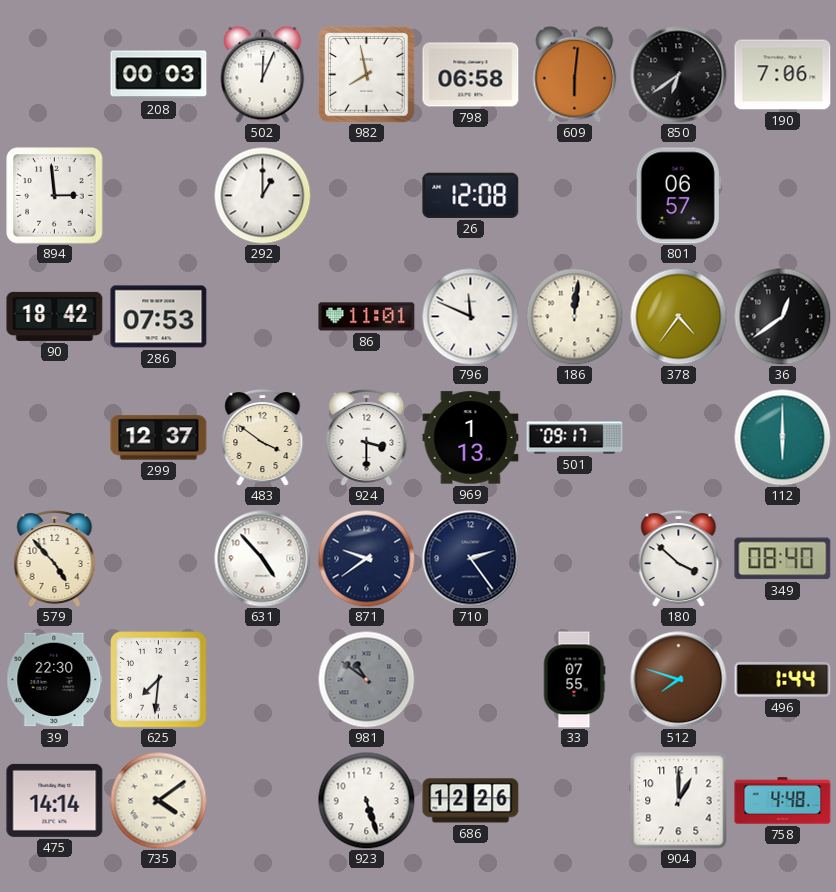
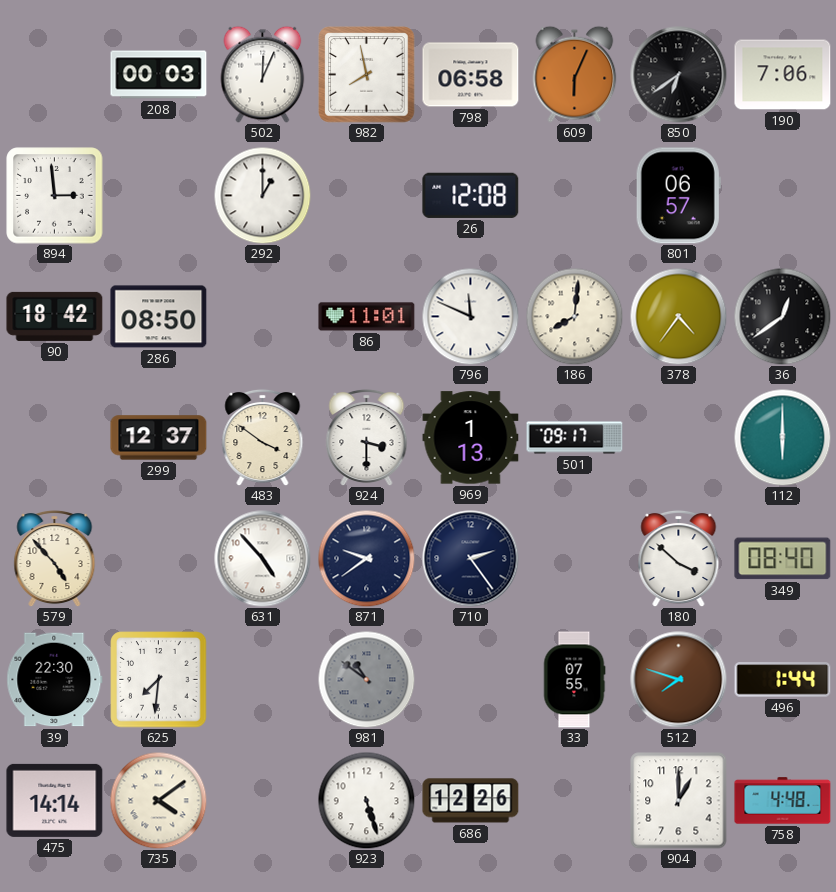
609: 6:01 -> 6:04
286: 07:53 -> 08:50
186: 12:01 -> 8:01
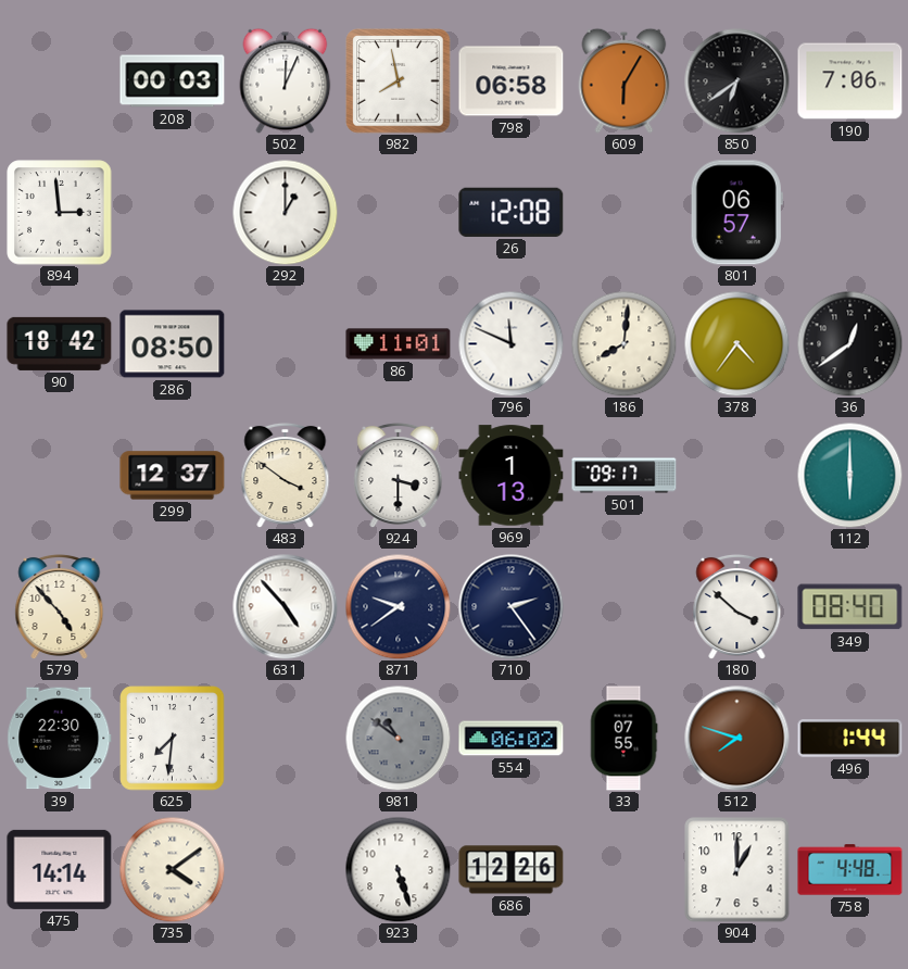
609: 6:04 -> 6:05
554: none -> 06:02
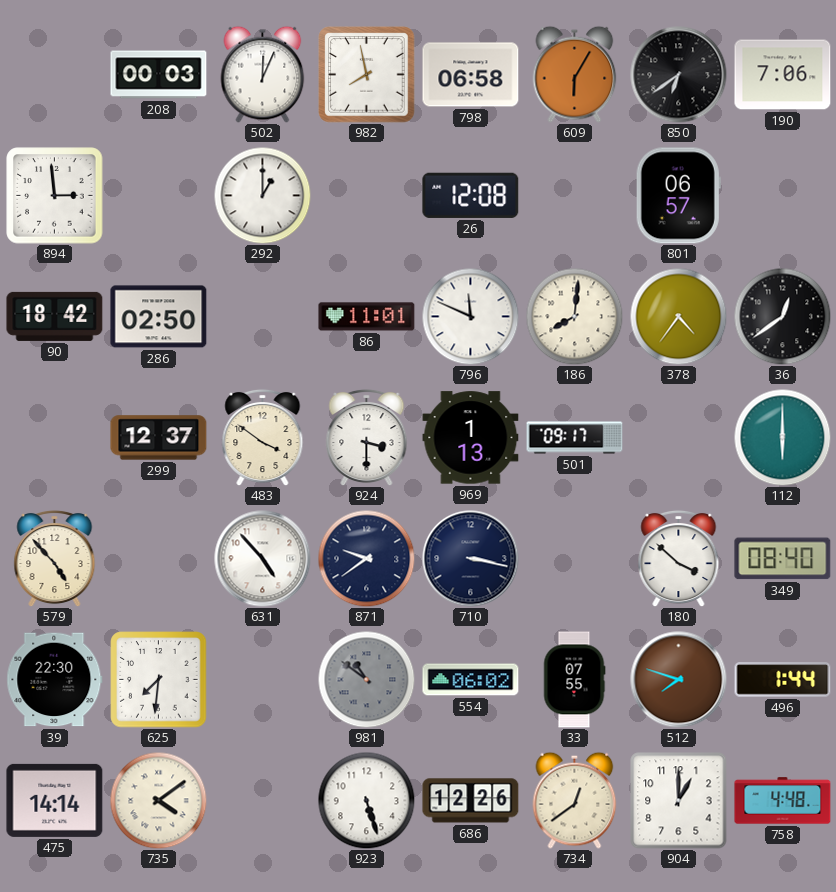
286: 08:50 -> 02:50
710: 2:24 -> 3:17
734: none -> 12:39
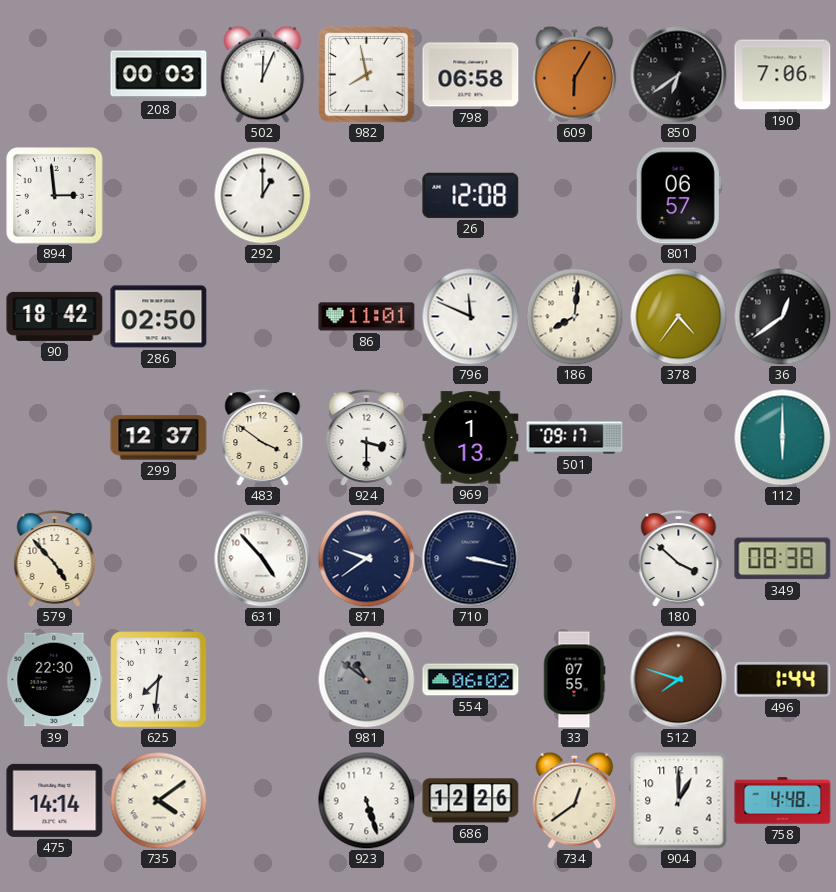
349: 08:40 -> 08:38
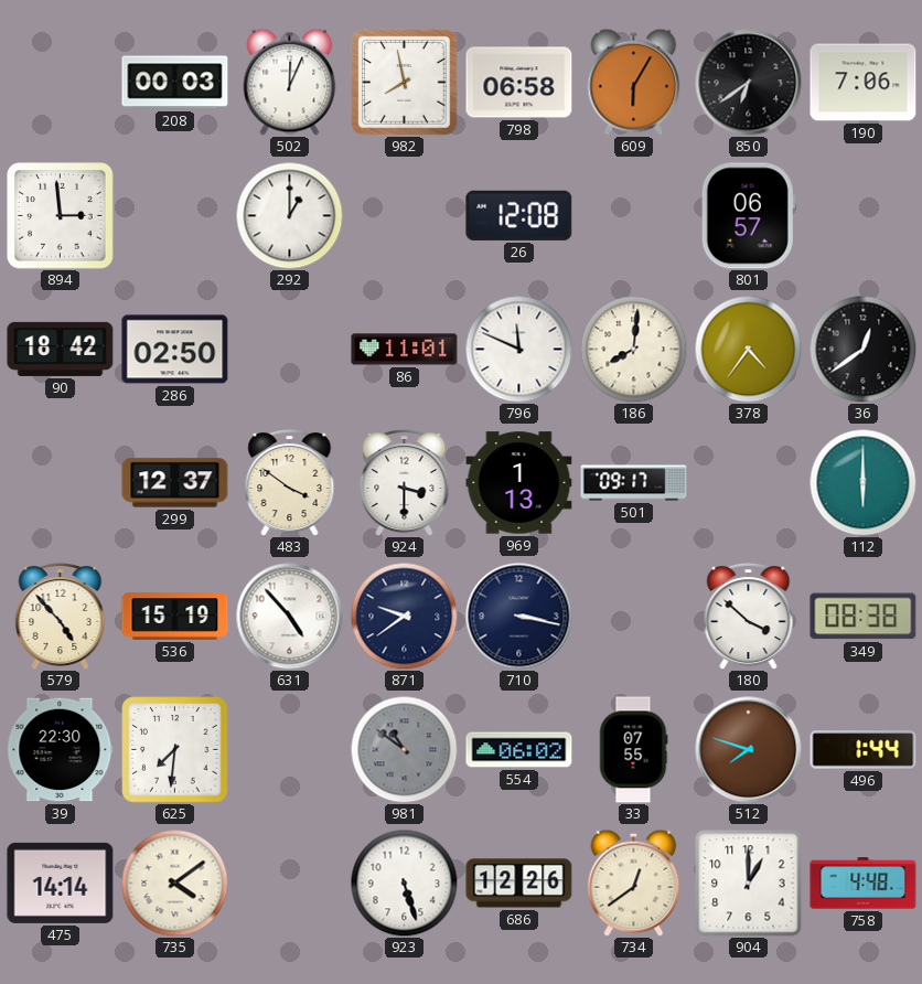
536: none -> 15:19
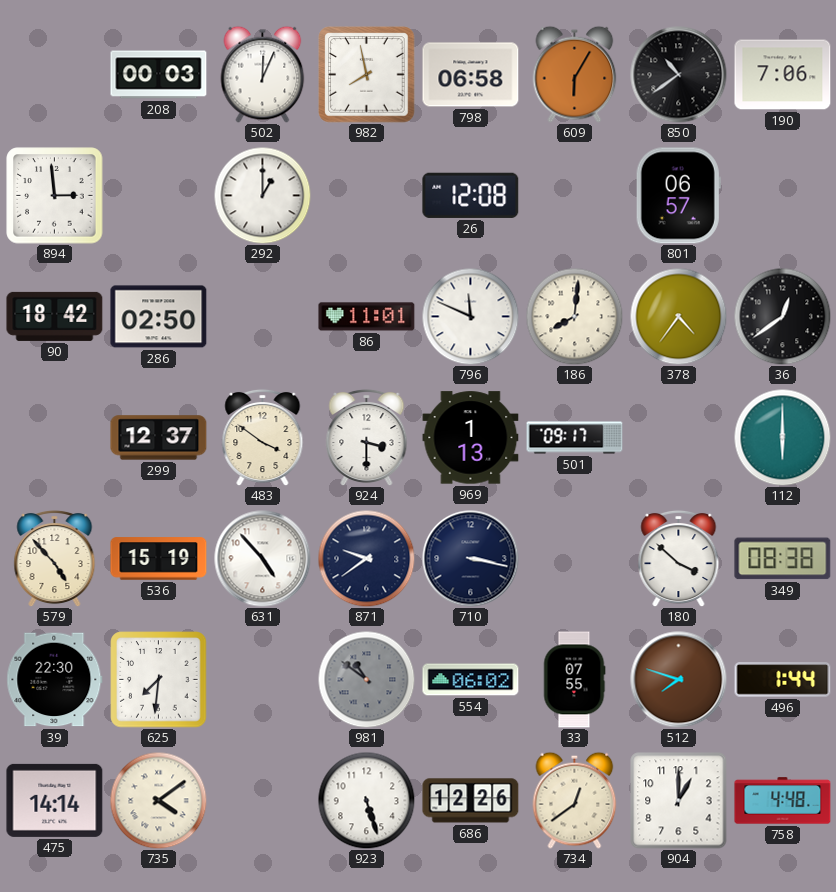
850: 6:39 -> 10:39
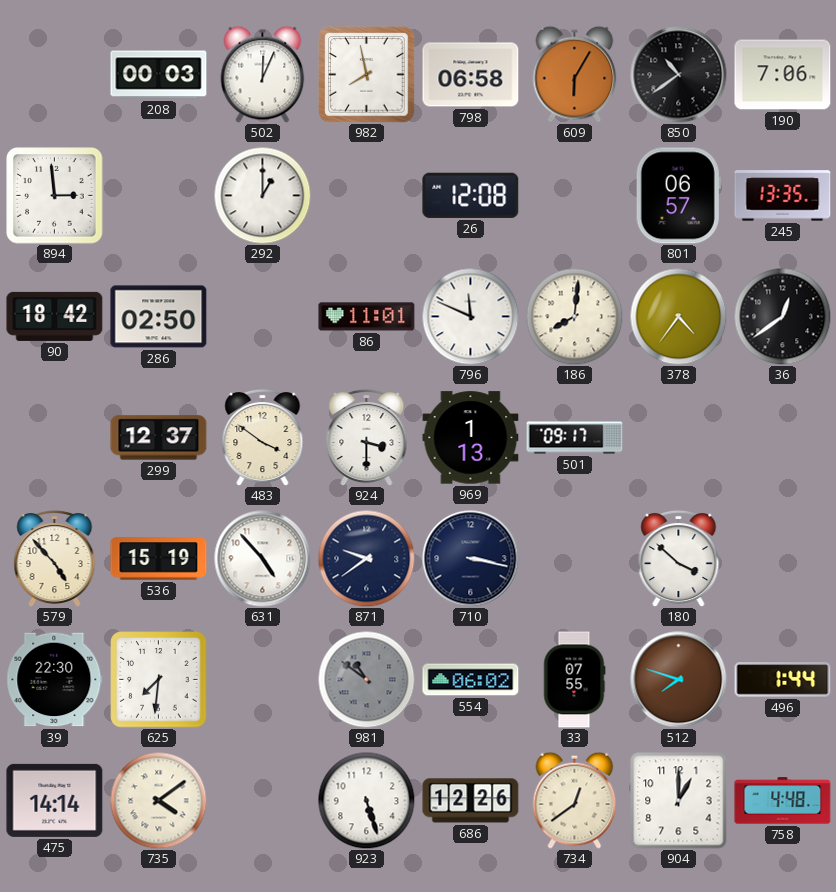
245: none -> 13:35
112: 6:00 -> none
349: 08:38 -> none
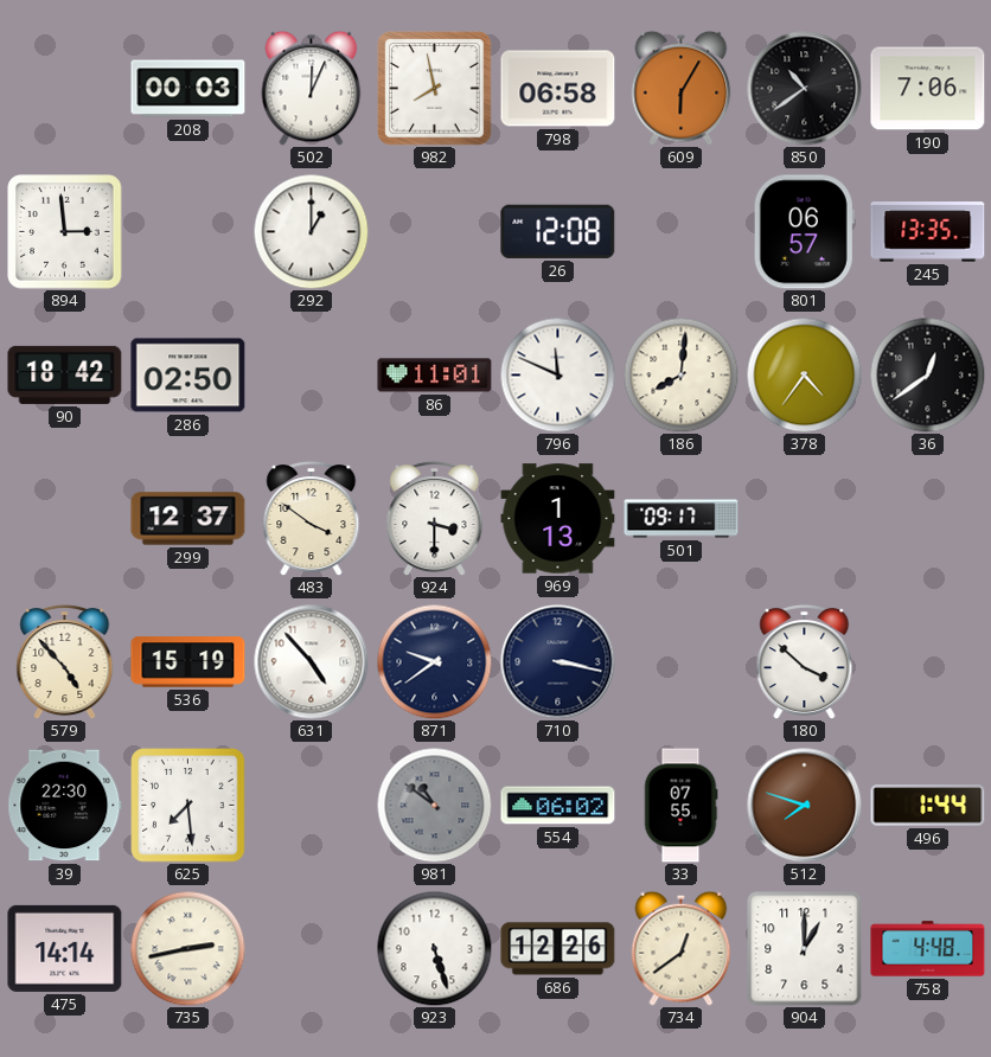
625: 7:31 -> 7:29
735: 4:09 -> 2:43
